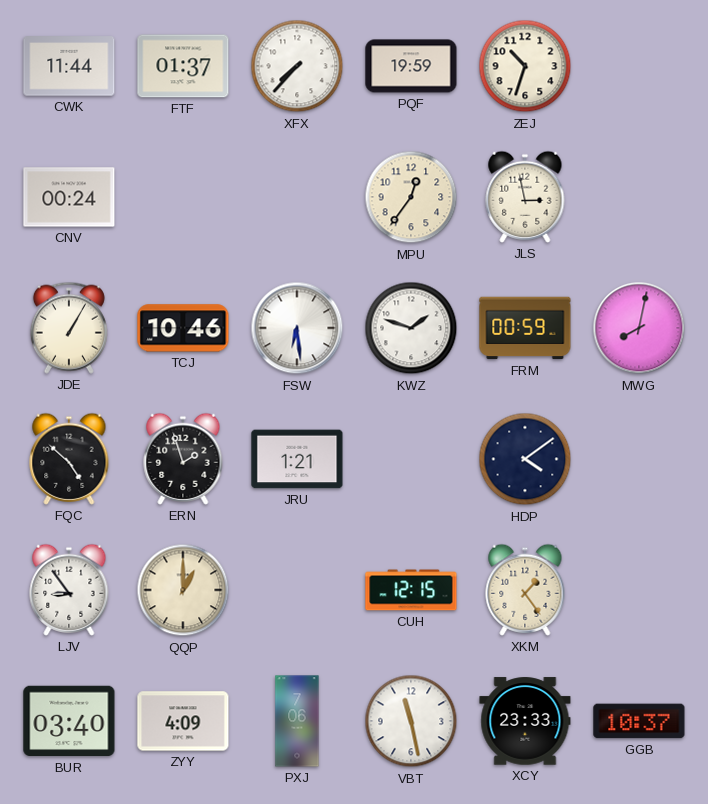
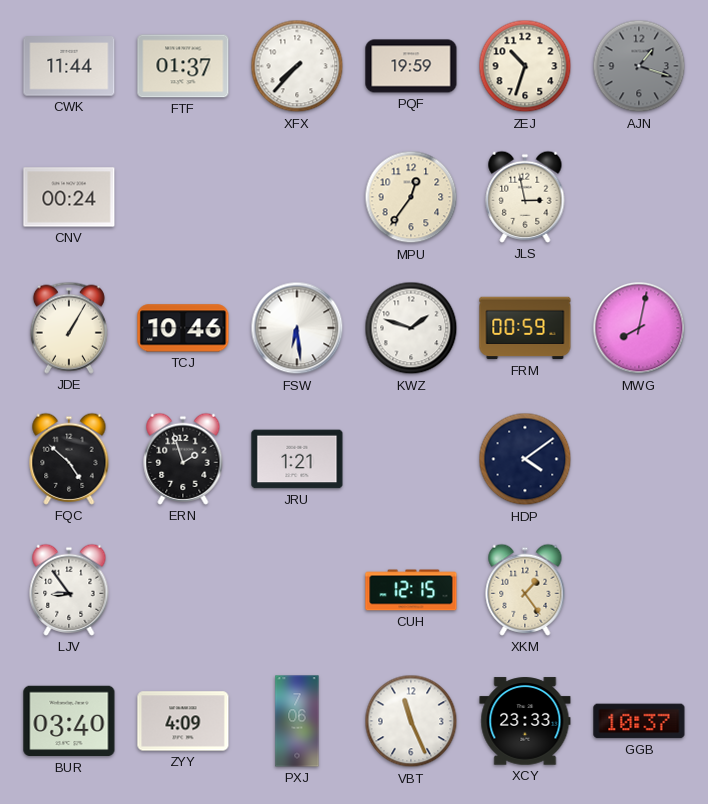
AJN: none -> 1:18
QQP: 1:00 -> none
VBT: 11:28 -> 11:26
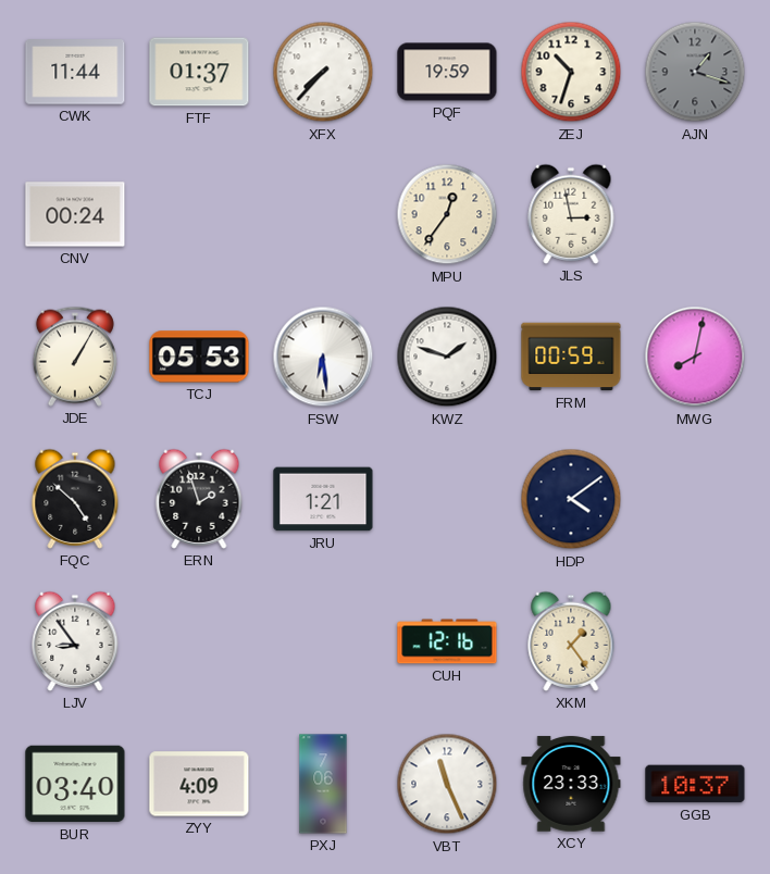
TCJ: 10:46 -> 05:53
CUH: 12:15 -> 12:16
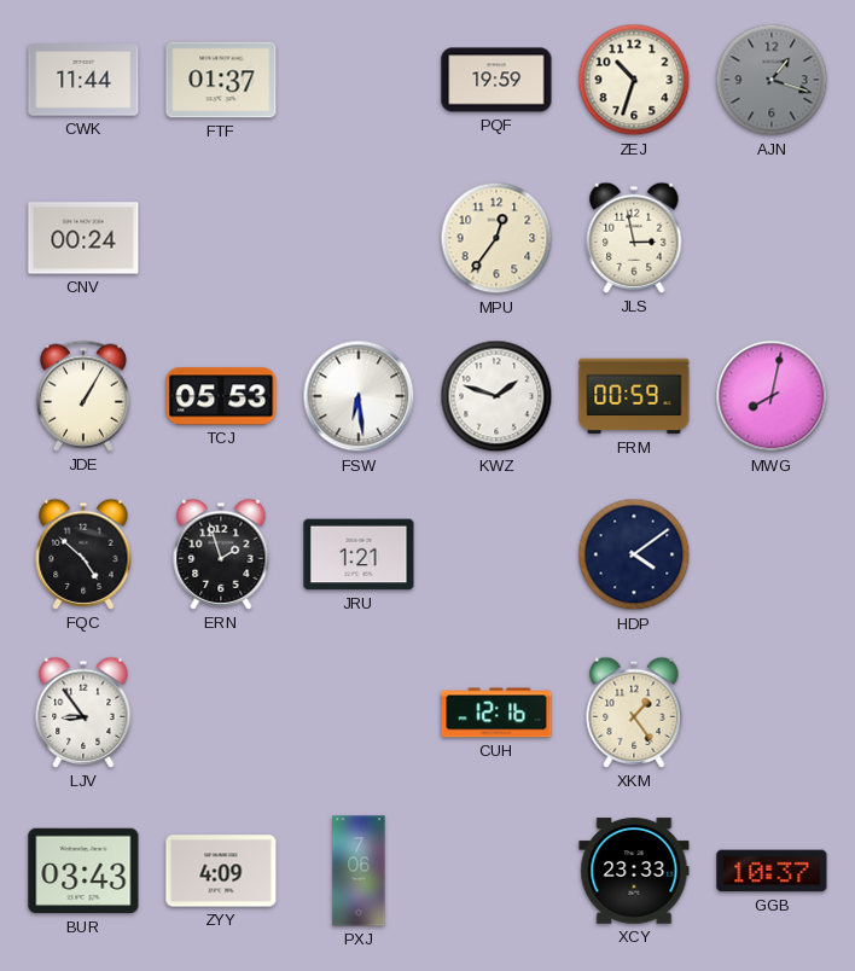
XFX: 7:37 -> none
BUR: 03:40 -> 03:43
VBT: 11:26 -> none
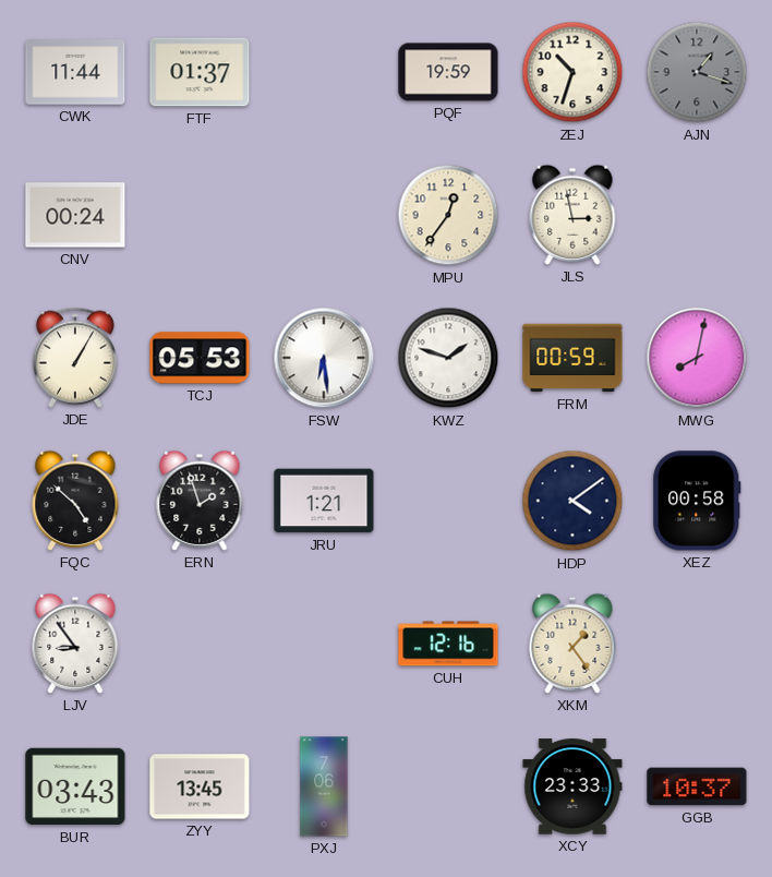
XEZ: none -> 00:58
ZYY: 4:09 -> 13:45
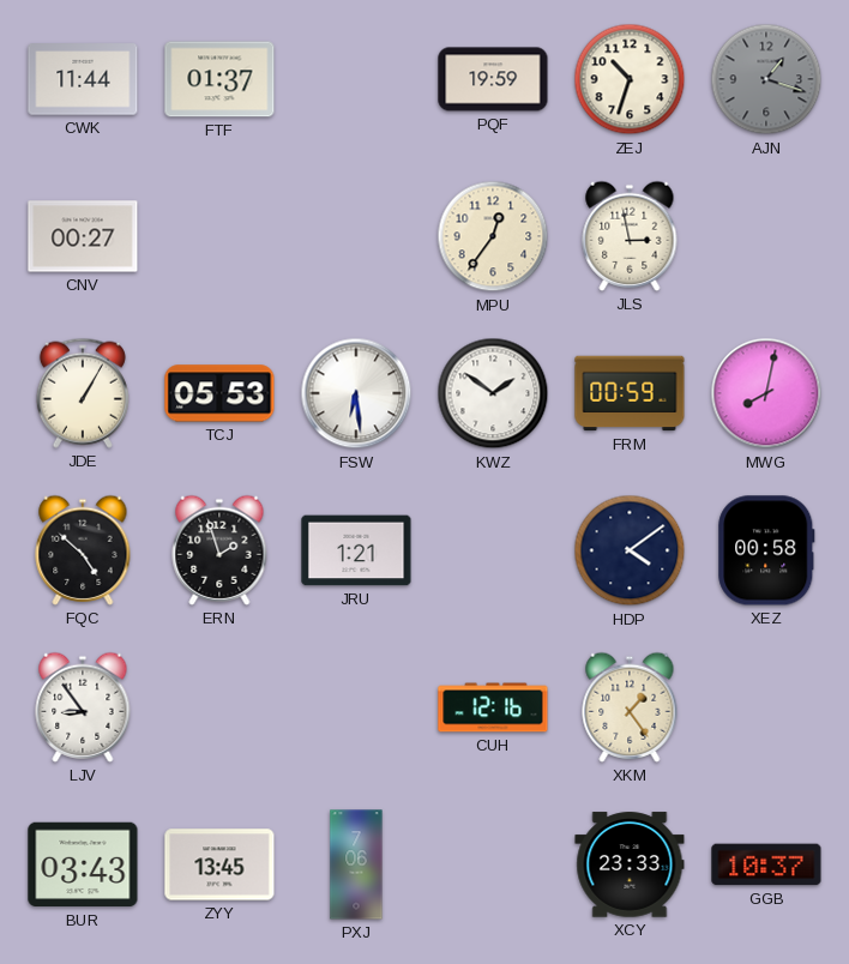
CNV: 00:24 -> 00:27
KWZ: 1:48 -> 1:51
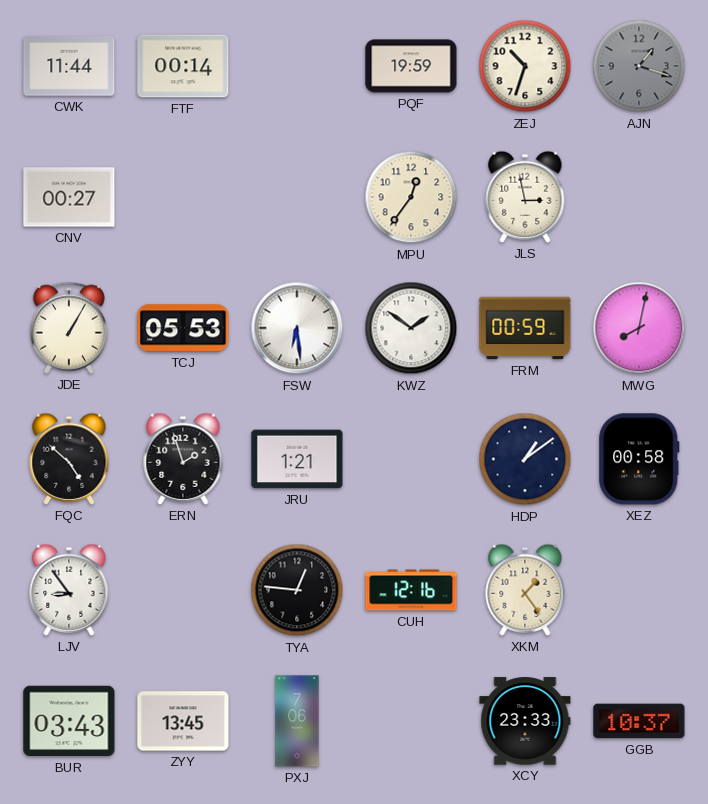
FTF: 01:37 -> 00:14
HDP: 4:09 -> 1:09
TYA: none -> 12:46
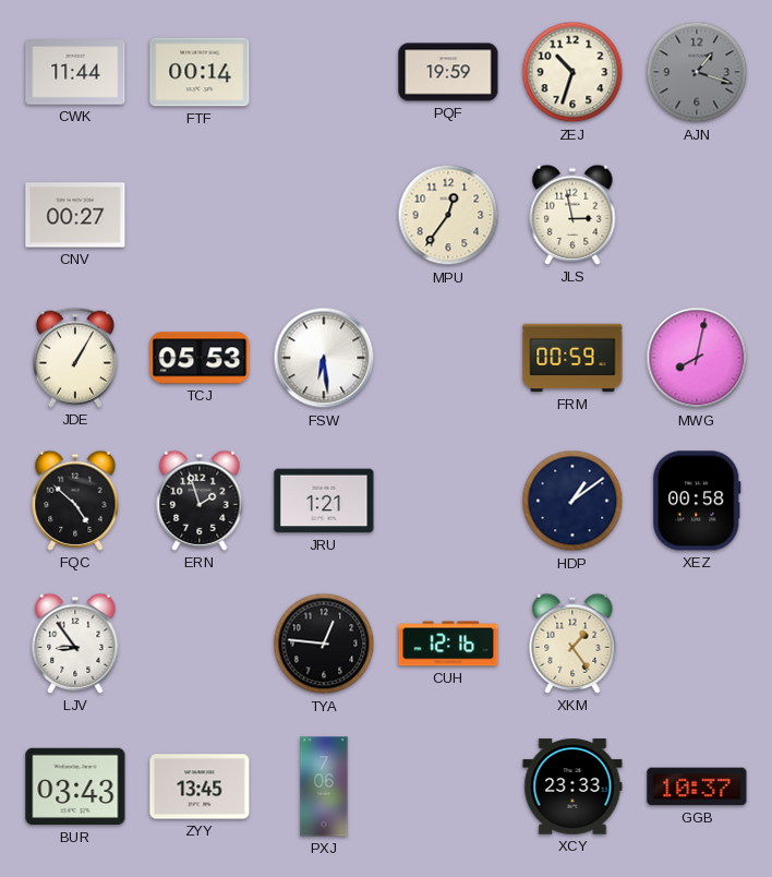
KWZ: 1:51 -> none
